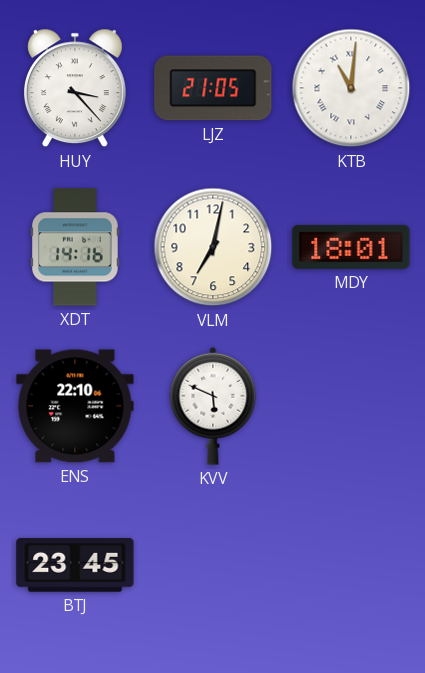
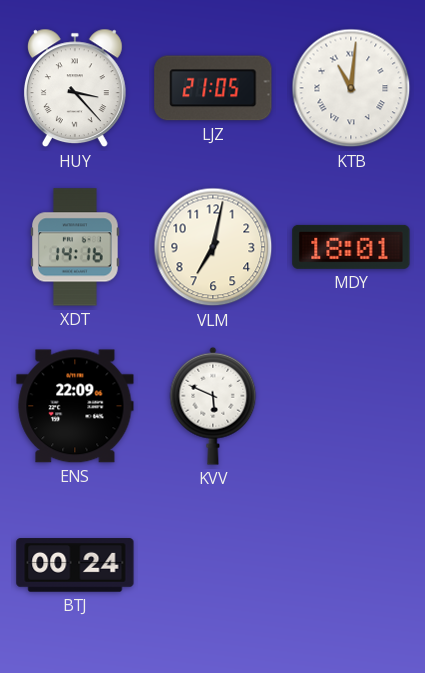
ENS: 22:10 -> 22:09
BTJ: 23:45 -> 00:24
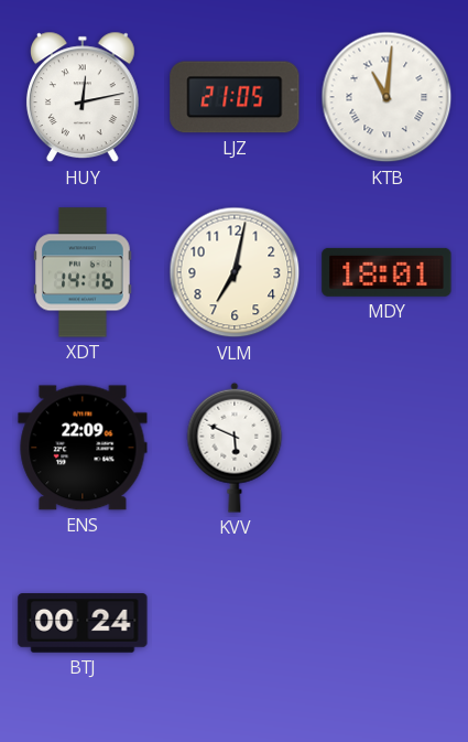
HUY: 3:23 -> 12:13
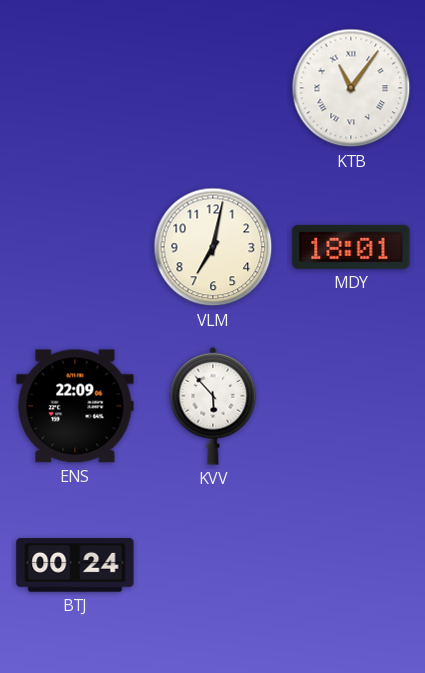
HUY: 12:13 -> none
LJZ: 21:05 -> none
KTB: 11:01 -> 11:06
XDT: 14:16 -> none
KVV: 5:49 -> 5:53
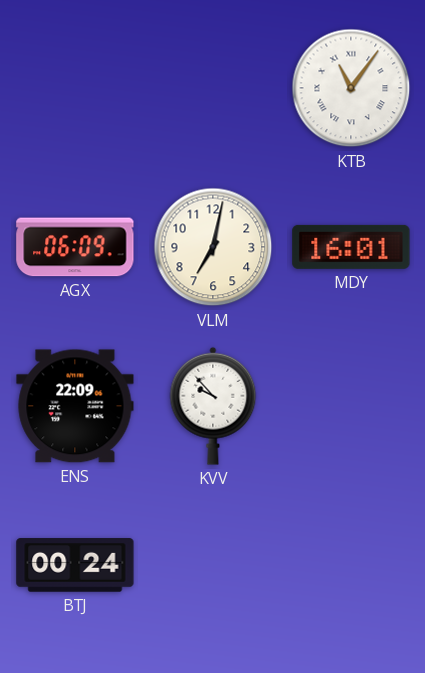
AGX: none -> 06:09
MDY: 18:01 -> 16:01
KVV: 5:53 -> 9:53
